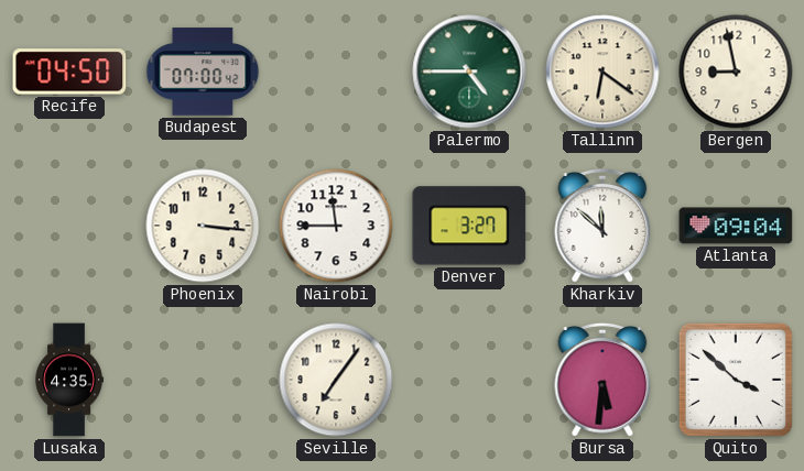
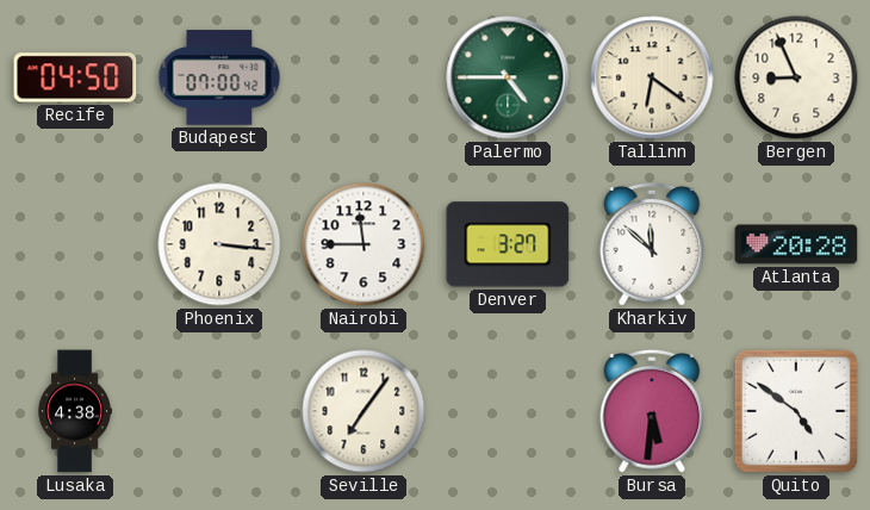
Bergen: 8:58 -> 8:56
Atlanta: 09:04 -> 20:28
Lusaka: 4:35 -> 4:38
Quito: 3:52 -> 4:51
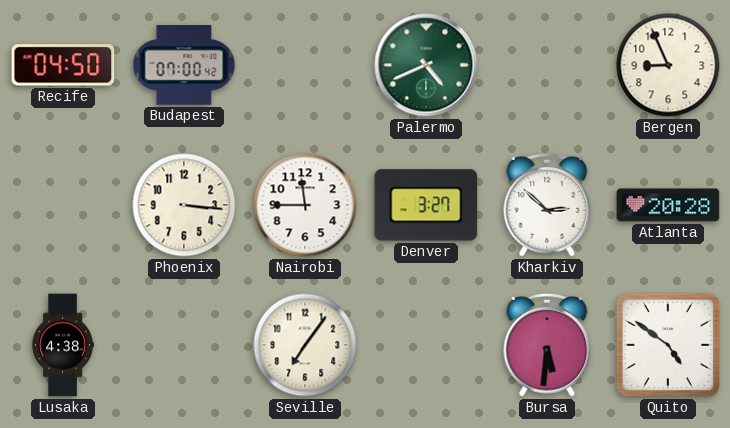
Palermo: 4:45 -> 4:41
Tallinn: 6:21 -> none
Kharkiv: 11:52 -> 2:52
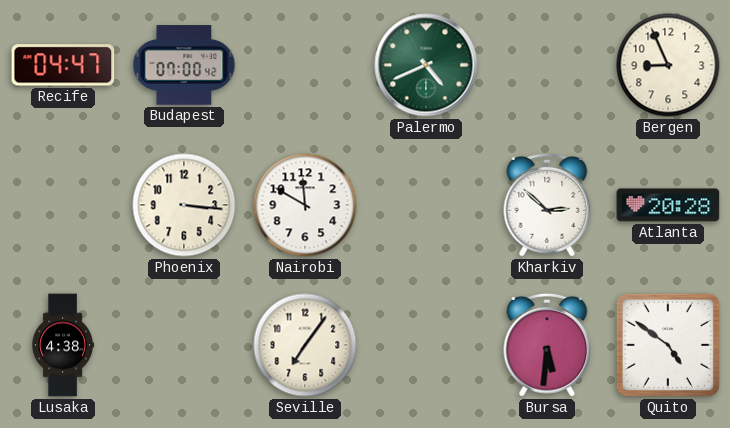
Recife: 04:50 -> 04:47
Nairobi: 11:45 -> 11:50
Denver: 3:27 -> none
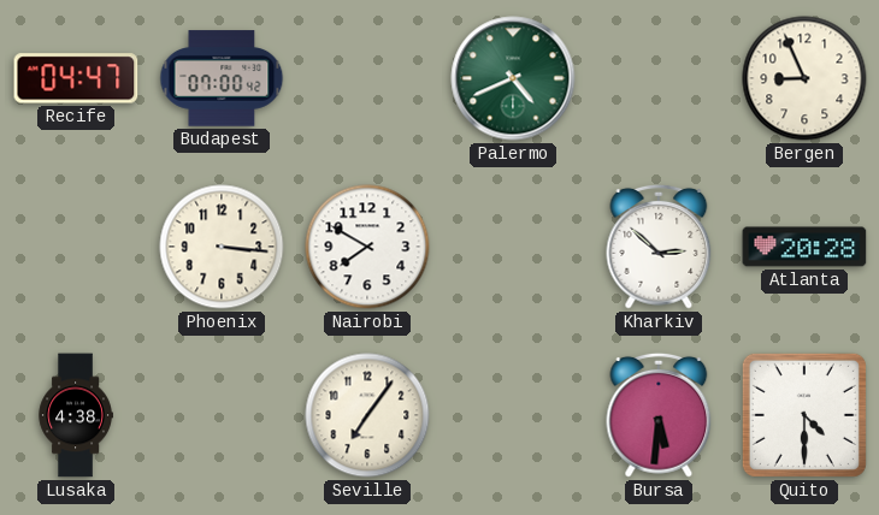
Nairobi: 11:50 -> 7:50
Quito: 4:51 -> 4:30
